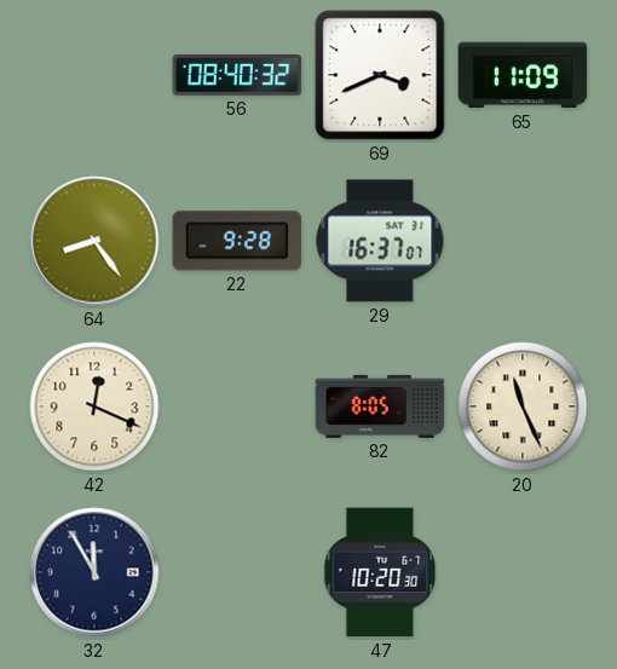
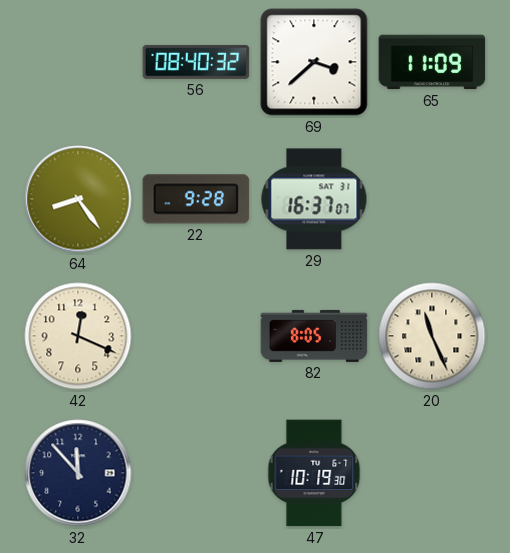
69: 3:41 -> 3:38
32: 11:55 -> 11:53
47: 10:20 -> 10:19
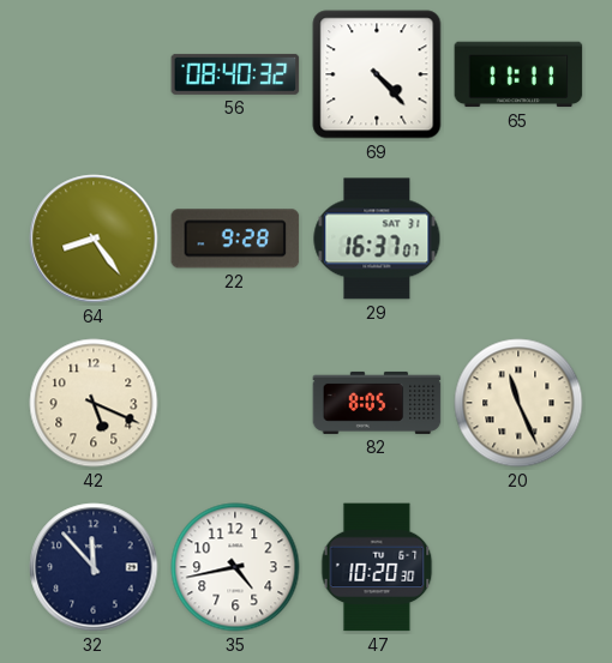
69: 3:38 -> 4:23
65: 11:09 -> 11:11
42: 12:19 -> 5:19
35: none -> 4:43
47: 10:19 -> 10:20
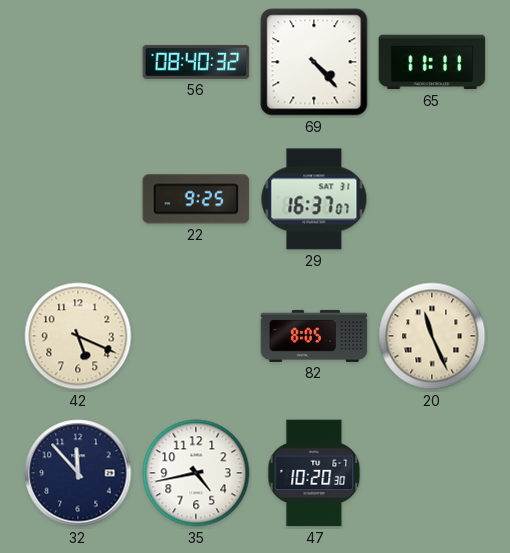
64: 8:24 -> none
22: 9:28 -> 9:25
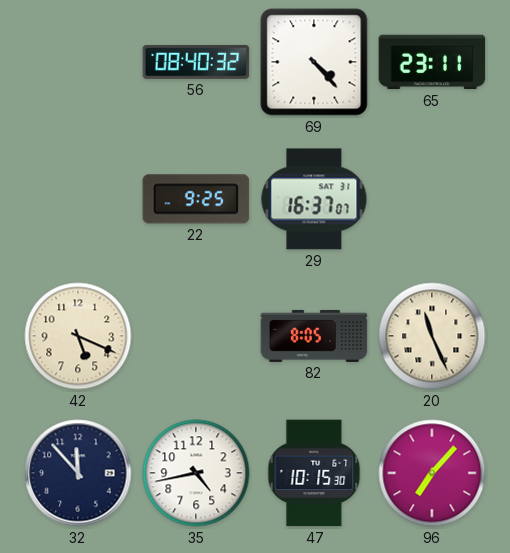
65: 11:11 -> 23:11
47: 10:20 -> 10:15
96: none -> 7:07
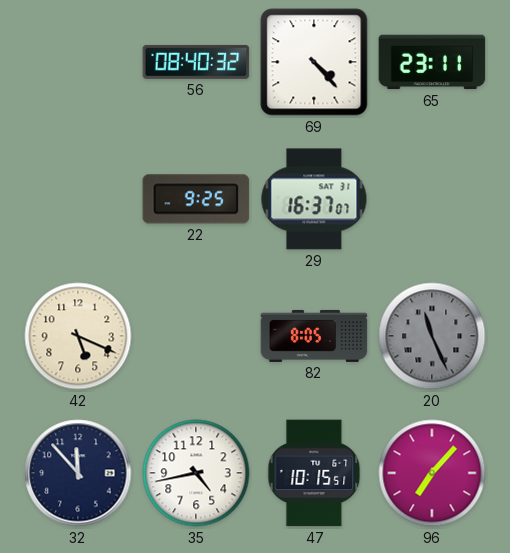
20 dial: cream -> grey
47: 10:15:30 -> 10:15:51
